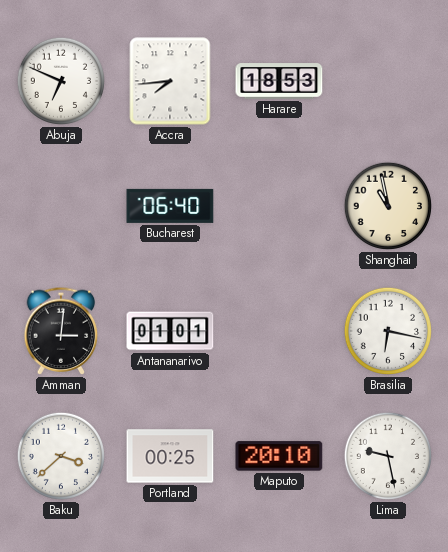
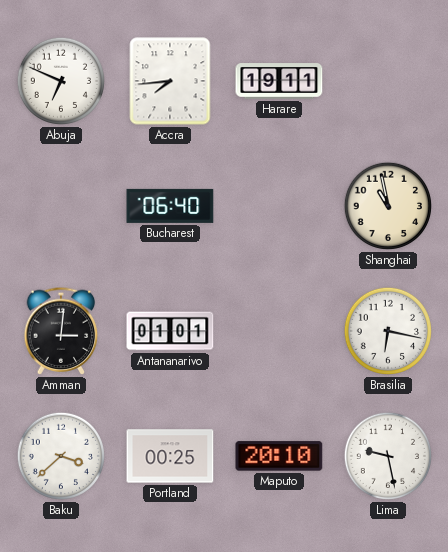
Harare: 18:53 -> 19:11
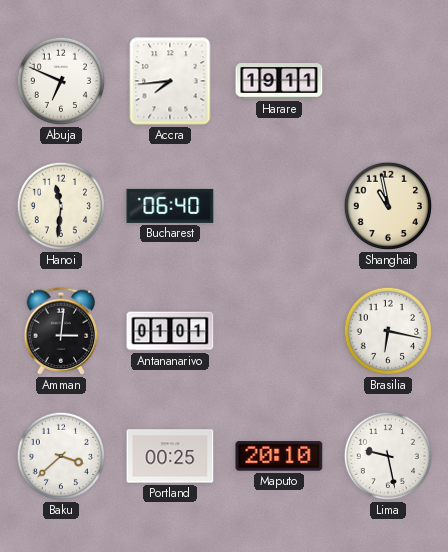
Hanoi: none -> 11:31
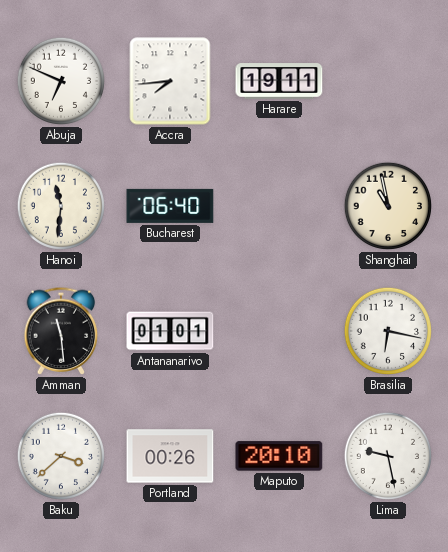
Amman: 3:01 -> 11:29
Portland: 00:25 -> 00:26
